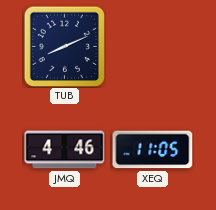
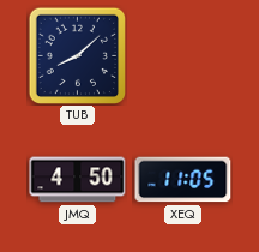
TUB: 8:11 -> 8:08
JMQ: 4:46 -> 4:50
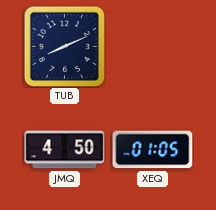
TUB: 8:08 -> 8:11
XEQ: 11:05 -> 01:05
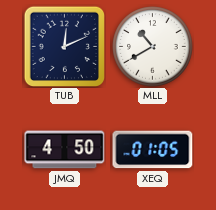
TUB: 8:11 -> 12:11
MLL: none -> 10:40
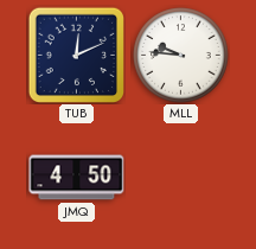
MLL: 10:40 -> 9:46
XEQ: 01:05 -> none
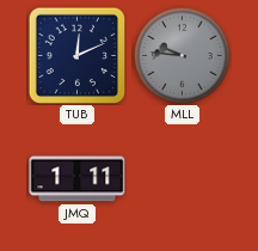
MLL dial: white -> grey
JMQ: 4:50 -> 1:11
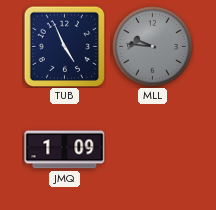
TUB: 12:11 -> 4:56
JMQ: 1:11 -> 1:09
